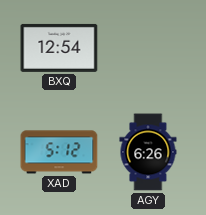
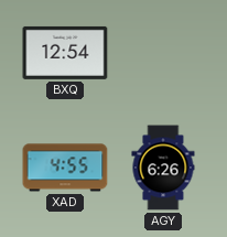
XAD: 5:12 -> 4:55
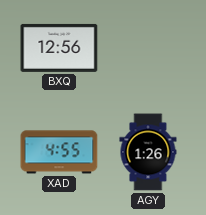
BXQ: 12:54 -> 12:56
AGY: 6:26 -> 1:26
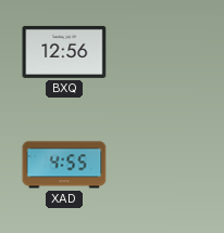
AGY: 1:26 -> none
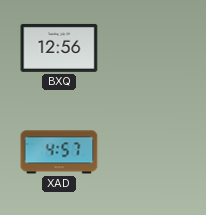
XAD: 4:55 -> 4:57
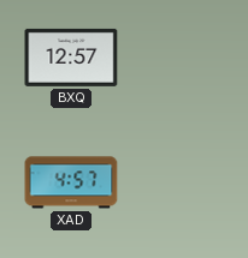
BXQ: 12:56 -> 12:57
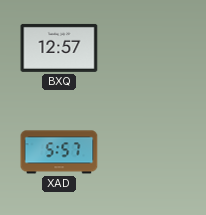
XAD: 4:57 -> 5:57
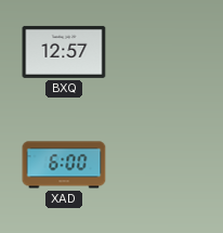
XAD: 5:57 -> 6:00
